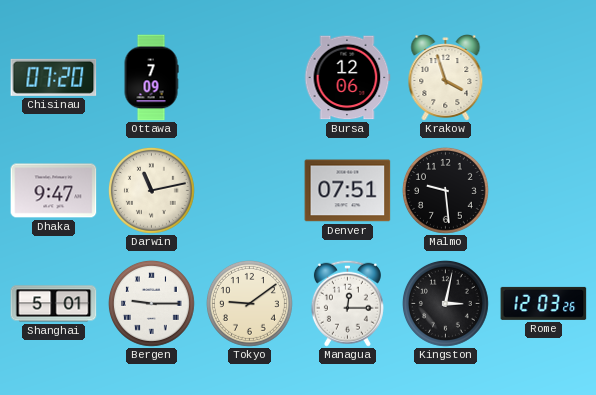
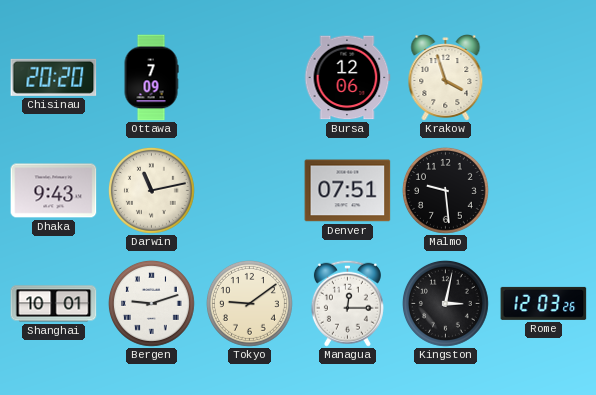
Chisinau: 07:20 -> 20:20
Dhaka: 9:47 -> 9:43
Shanghai: 5:01 -> 10:01
Bergen: 9:15 -> 9:12
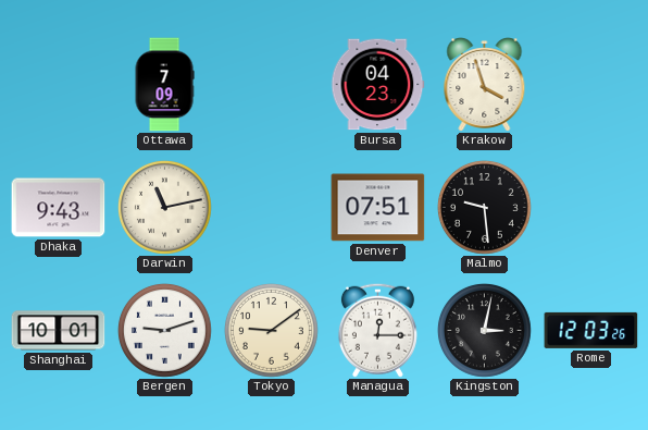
Chisinau: 20:20 -> none
Bursa: 12:06 -> 04:23
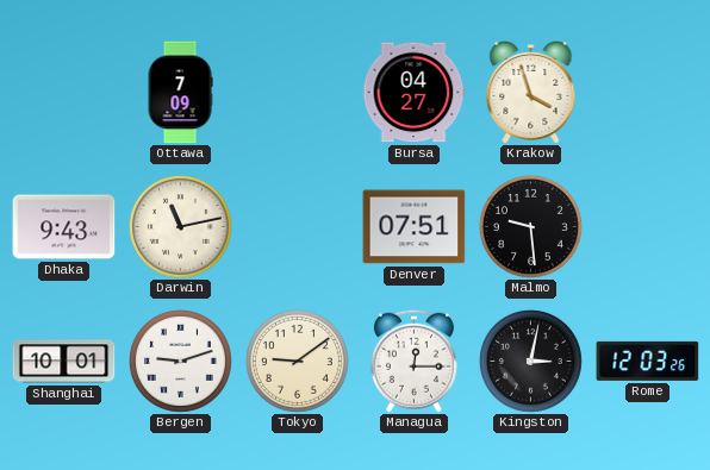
Bursa: 04:23 -> 04:27
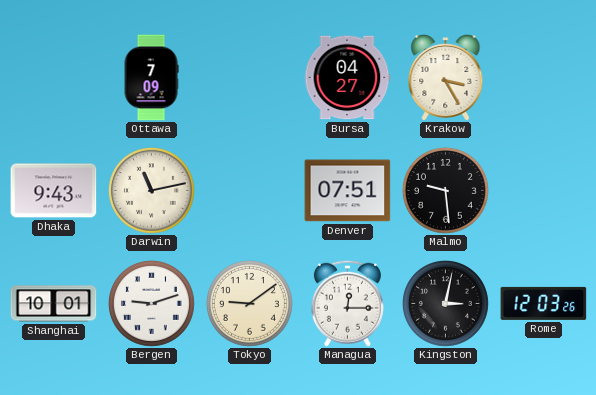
Krakow: 3:57 -> 3:25
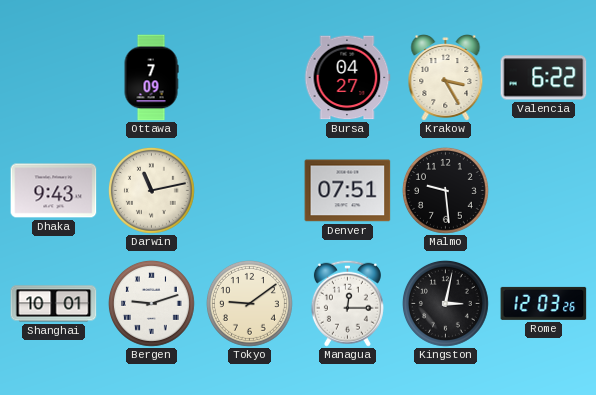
Valencia: none -> 6:22
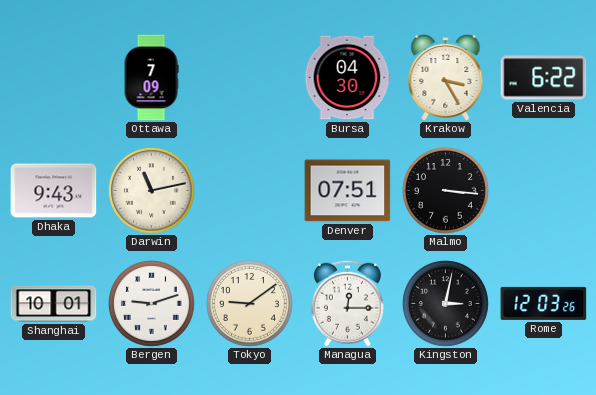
Bursa: 04:27 -> 04:30
Malmo: 9:29 -> 3:16
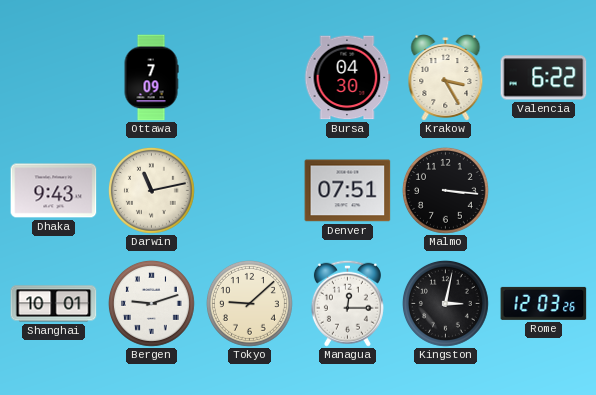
Tokyo: 9:09 -> 9:08
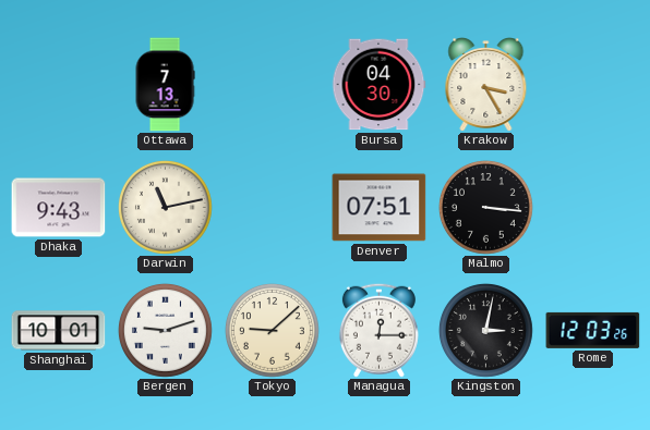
Ottawa: 7:09 -> 7:13
Valencia: 6:22 -> none
